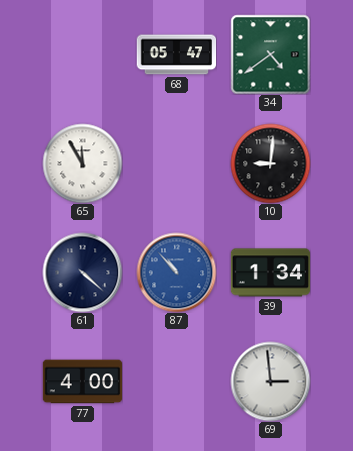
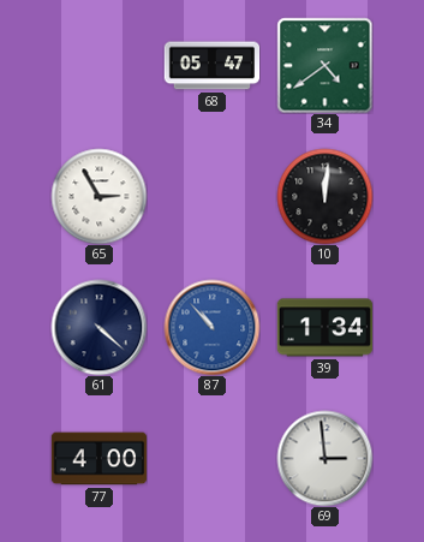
65: 11:55 -> 2:55
10: 9:01 -> 12:01
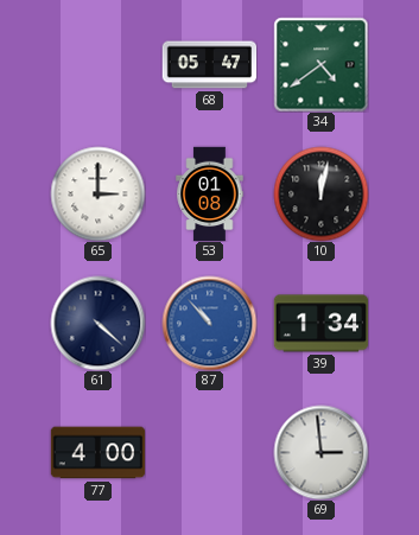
65: 2:55 -> 3:00
53: none -> 01:08
10: 12:01 -> 12:02
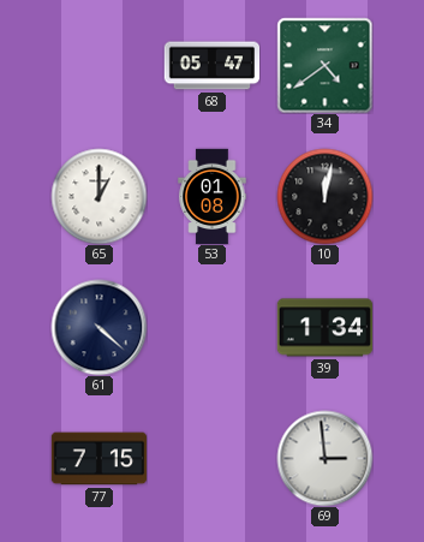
65: 3:00 -> 1:00
87: 10:53 -> none
77: 4:00 -> 7:15
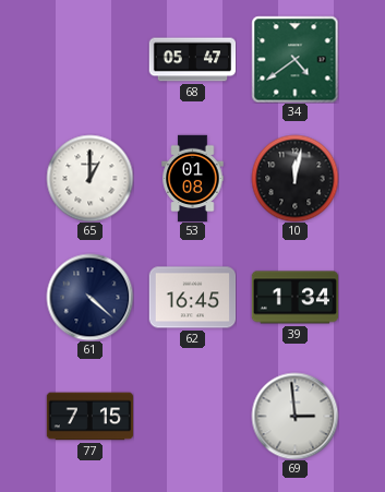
62: none -> 16:45
